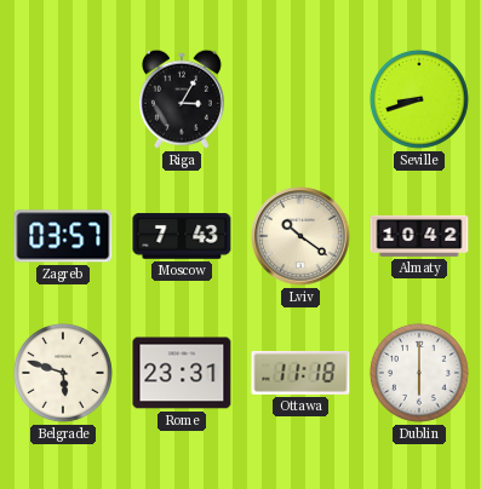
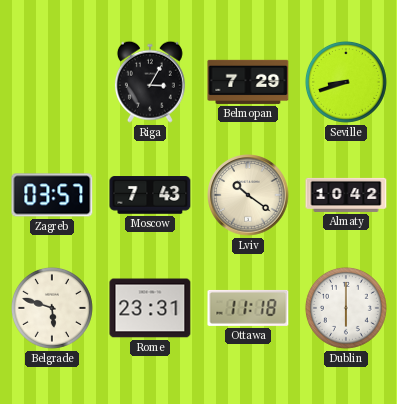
Belmopan: none -> 7:29
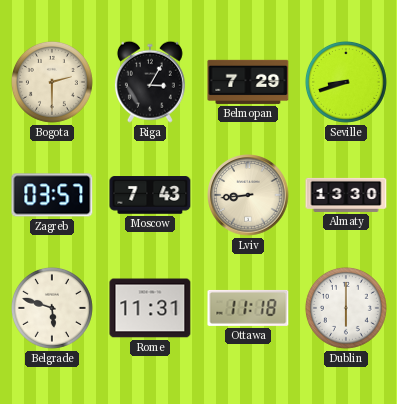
Bogota: none -> 2:30
Lviv: 10:21 -> 8:44
Almaty: 10:42 -> 13:30
Rome: 23:31 -> 11:31
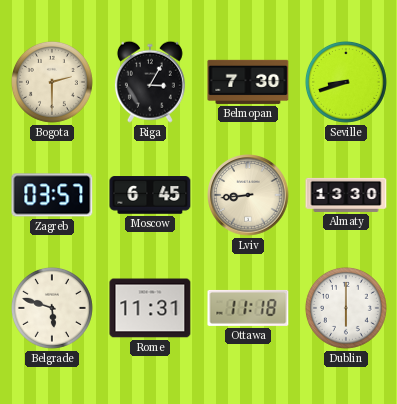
Belmopan: 7:29 -> 7:30
Moscow: 7:43 -> 6:45
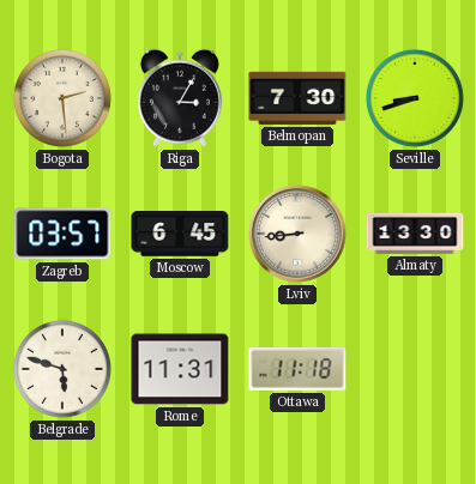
Bogota: 2:30 -> 2:29
Dublin: 6:00 -> none
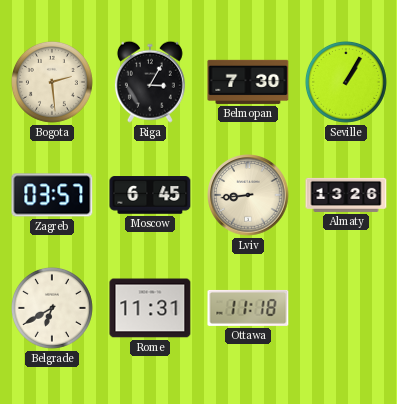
Seville: 8:42 -> 1:05
Almaty: 13:30 -> 13:26
Belgrade: 5:48 -> 6:40
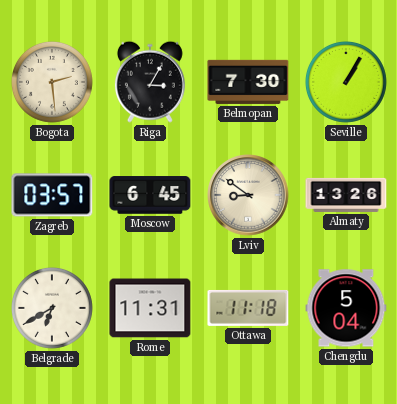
Lviv: 8:44 -> 8:51
Chengdu: none -> 5:04
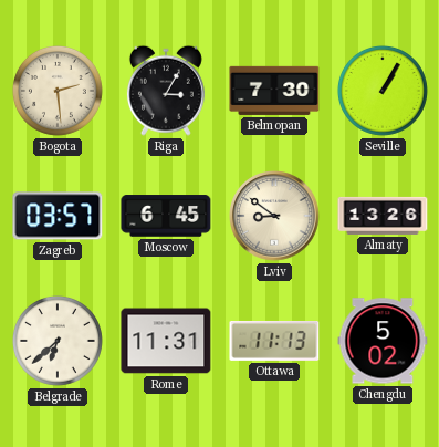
Belgrade: 6:40 -> 6:38
Ottawa: 11:18 -> 11:13
Chengdu: 5:04 -> 5:02
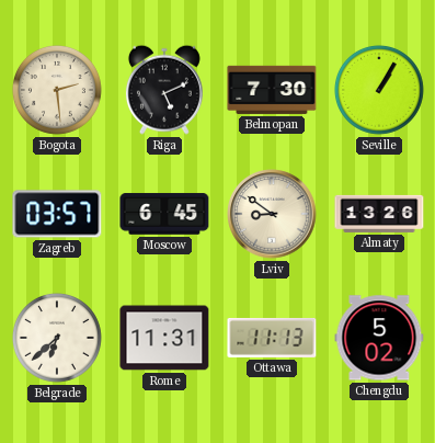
Riga: 3:05 -> 5:11
